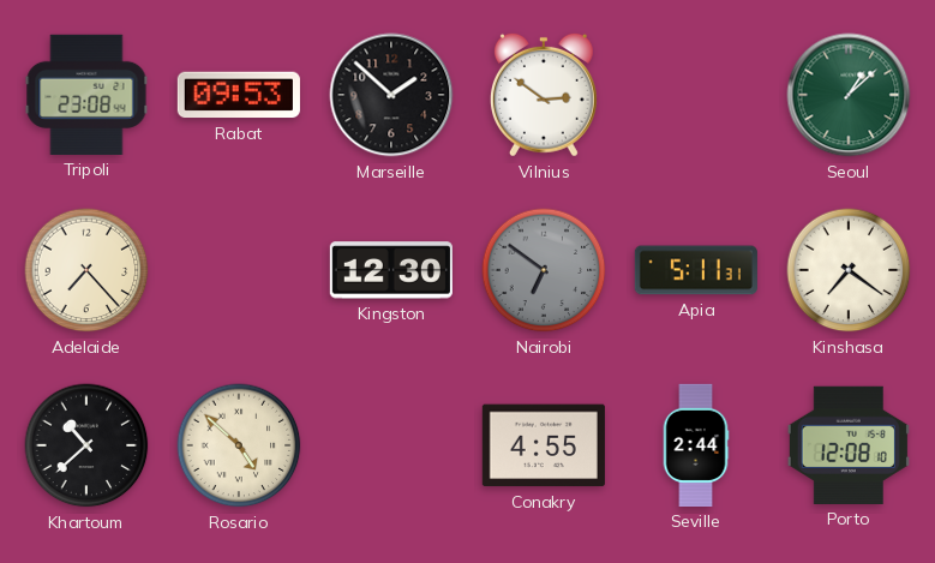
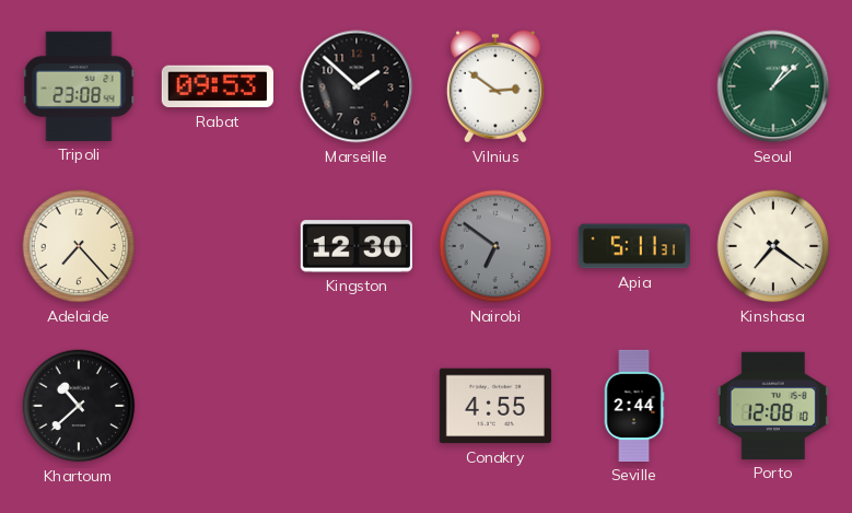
Rosario: 4:52 -> none
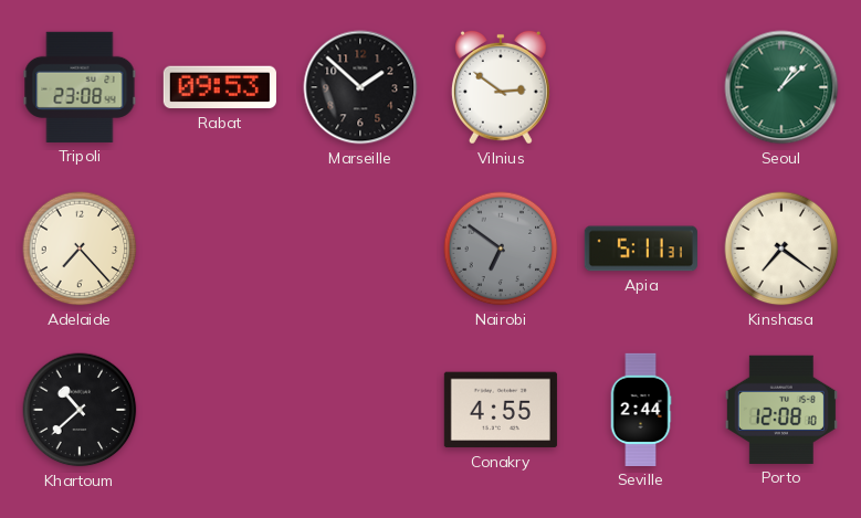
Kingston: 12:30 -> none
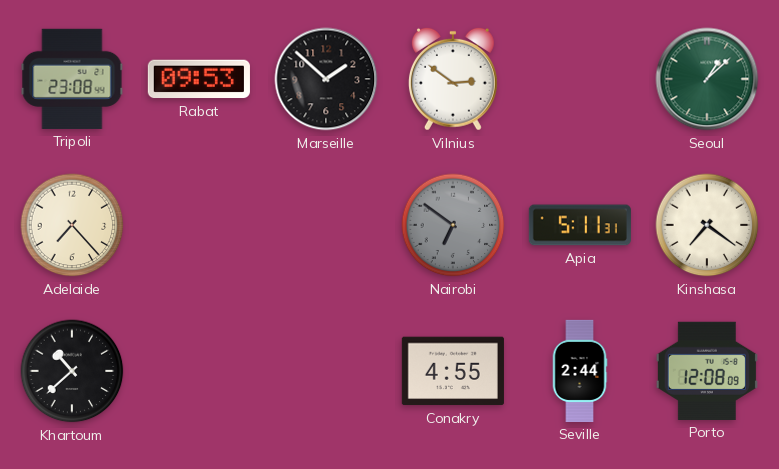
Porto: 12:08:10 -> 12:08:09
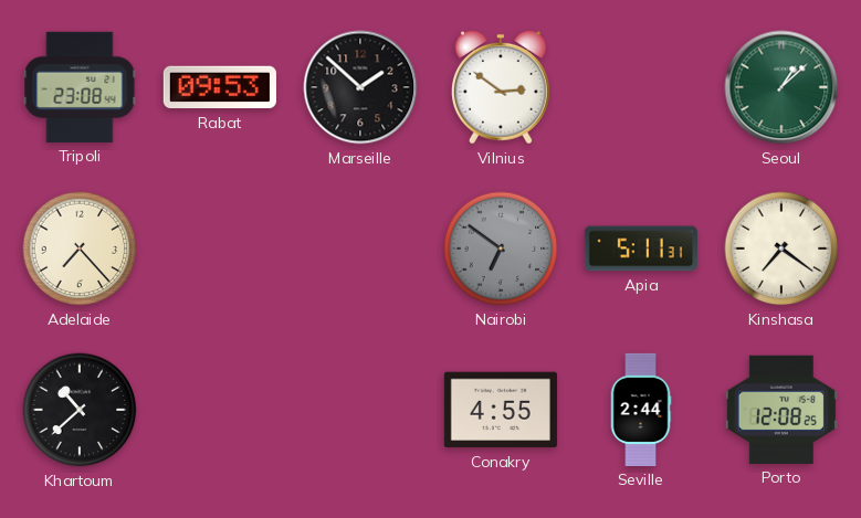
Porto: 12:08:09 -> 12:08:25
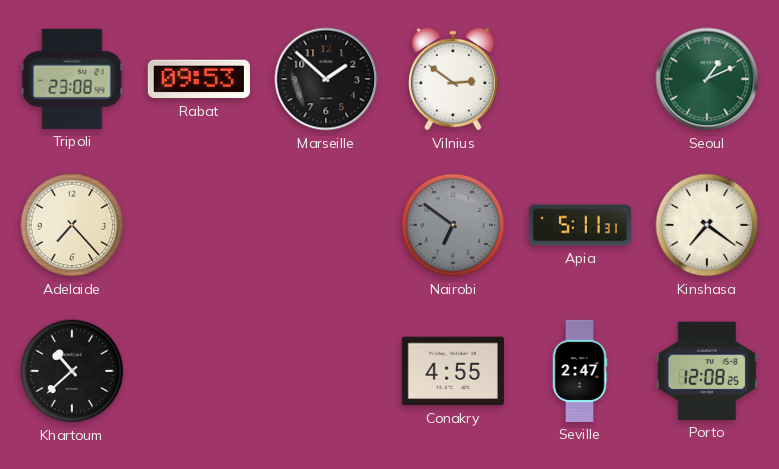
Seoul: 1:08 -> 1:11
Seville: 2:44 -> 2:47
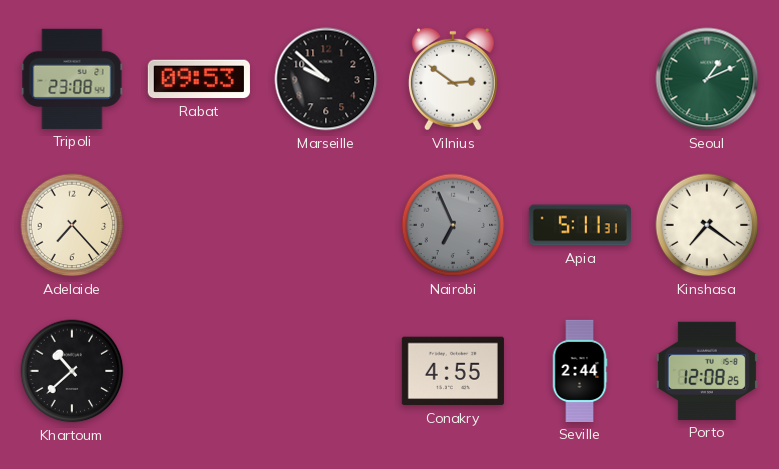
Marseille: 1:52 -> 9:52
Nairobi: 6:51 -> 6:56
Seville: 2:47 -> 2:44
